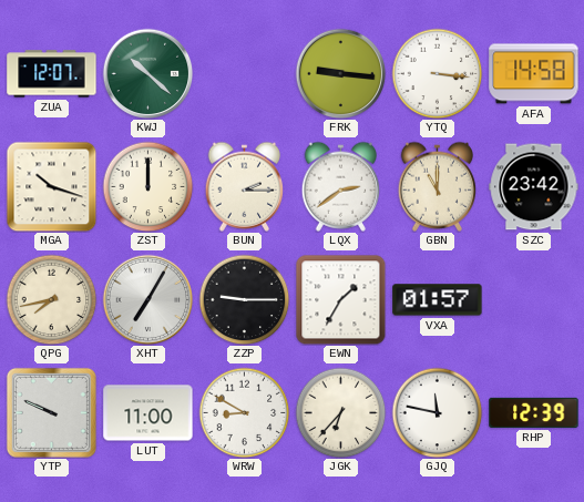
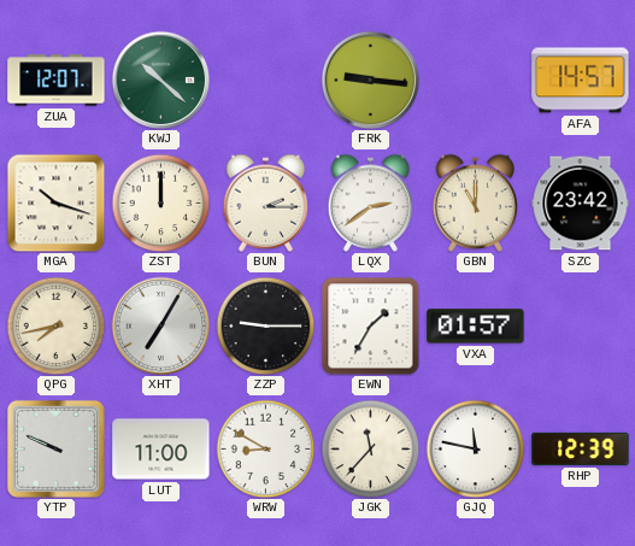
YTQ: 3:16 -> none
AFA: 14:58 -> 14:57
JGK: 6:37 -> 11:37
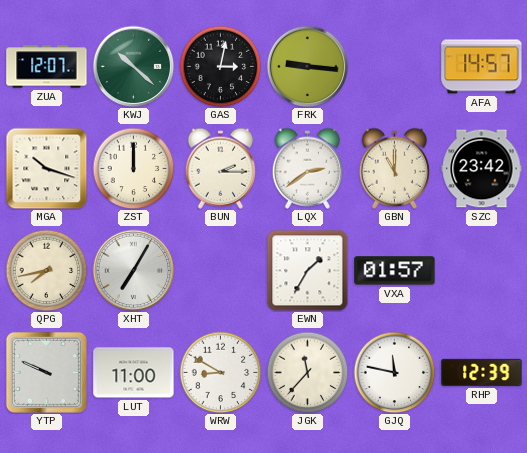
GAS: none -> 3:02
ZZP: 9:15 -> none
